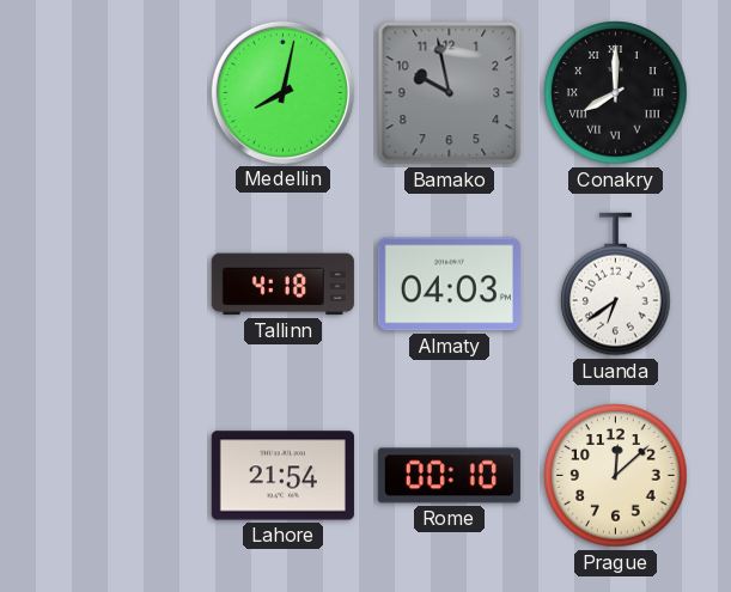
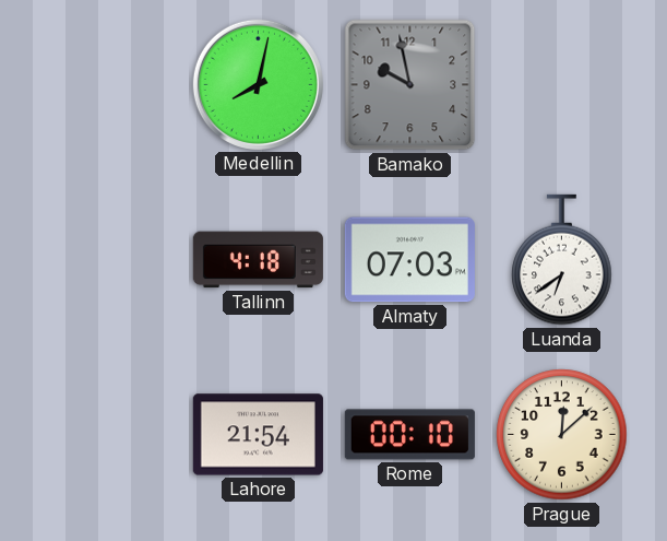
Conakry: 8:00 -> none
Almaty: 04:03 -> 07:03
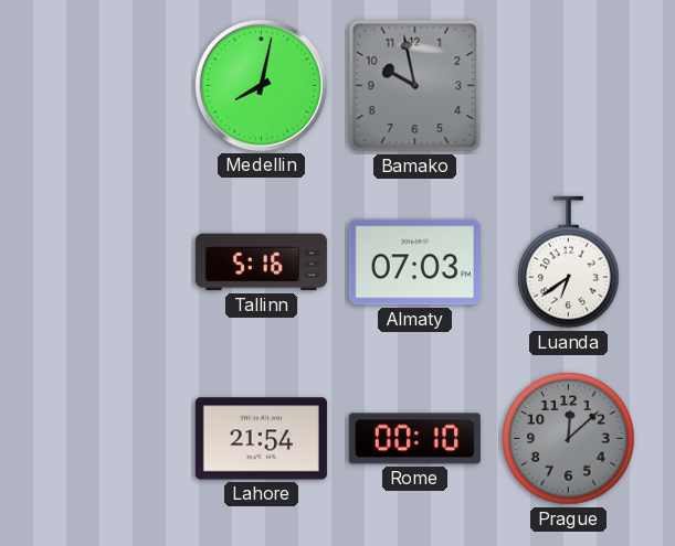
Tallinn: 4:18 -> 5:16
Prague dial: cream -> grey
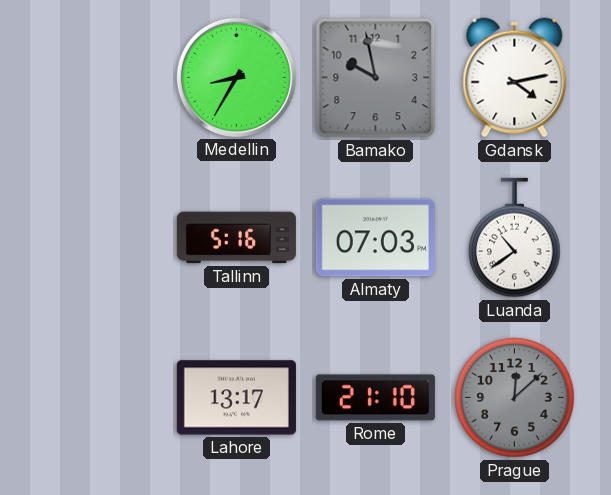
Medellin: 8:02 -> 8:35
Gdansk: none -> 4:13
Luanda: 6:39 -> 10:39
Lahore: 21:54 -> 13:17
Rome: 00:10 -> 21:10
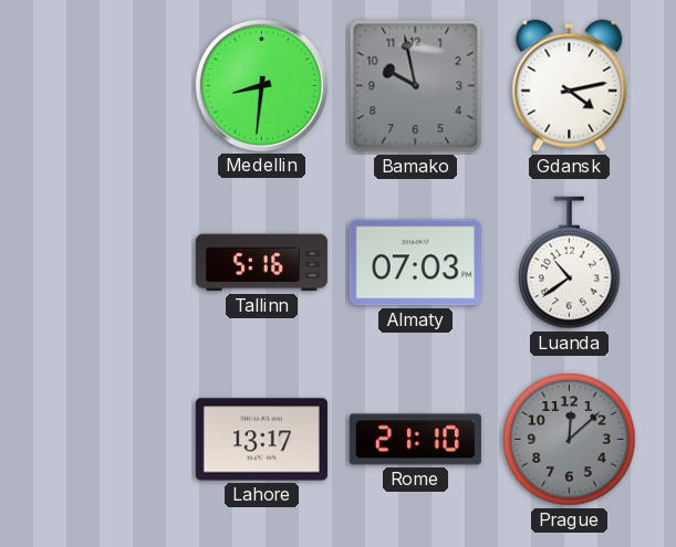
Medellin: 8:35 -> 8:31
